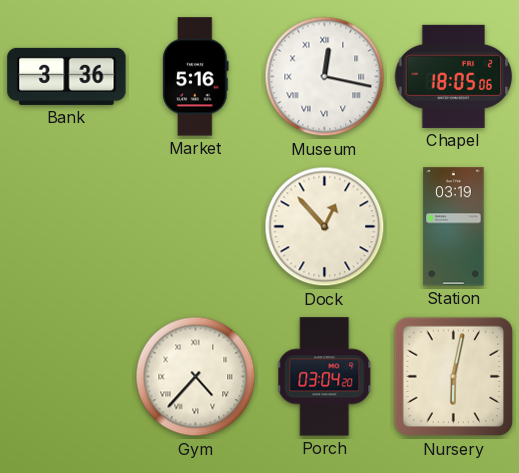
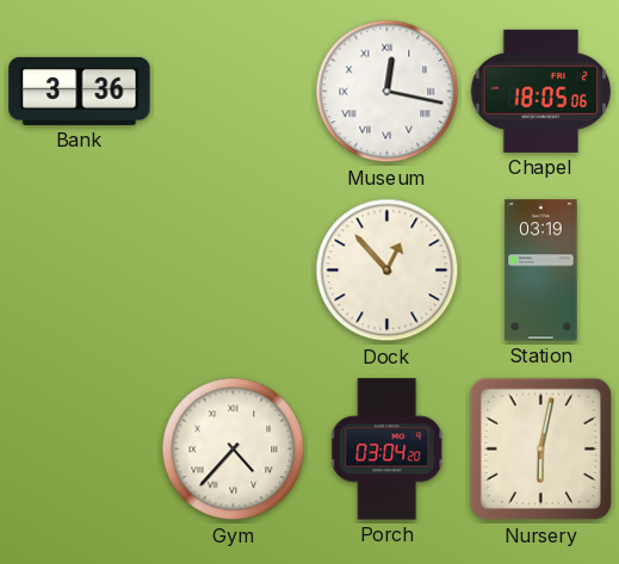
Market: 5:16 -> none
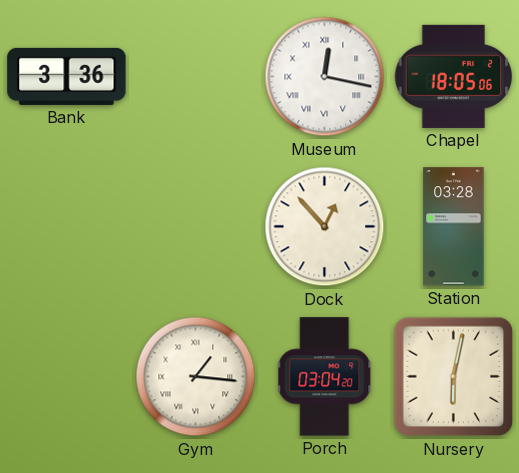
Station: 03:19 -> 03:28
Gym: 4:37 -> 1:16
